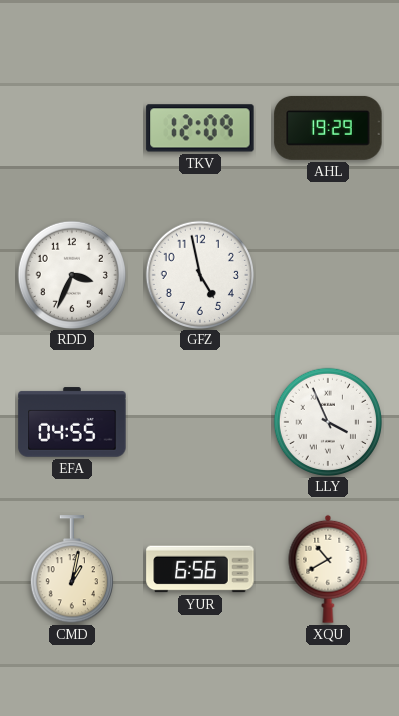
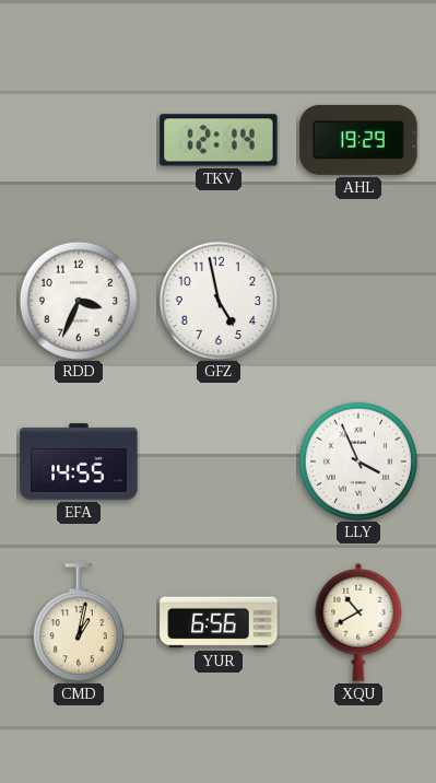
TKV: 12:09 -> 12:14
EFA: 04:55 -> 14:55
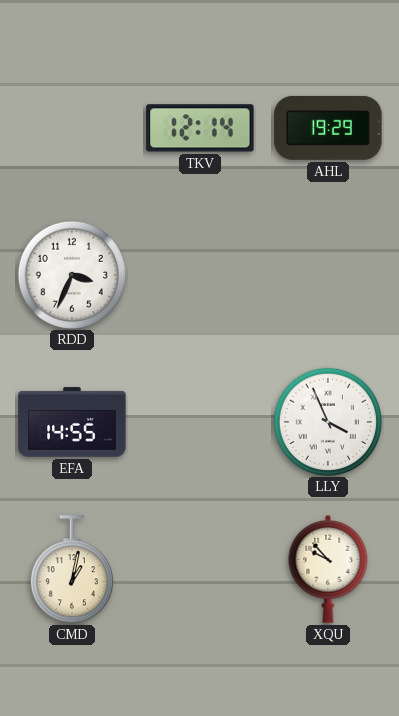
GFZ: 4:58 -> none
YUR: 6:56 -> none
XQU: 10:40 -> 9:53
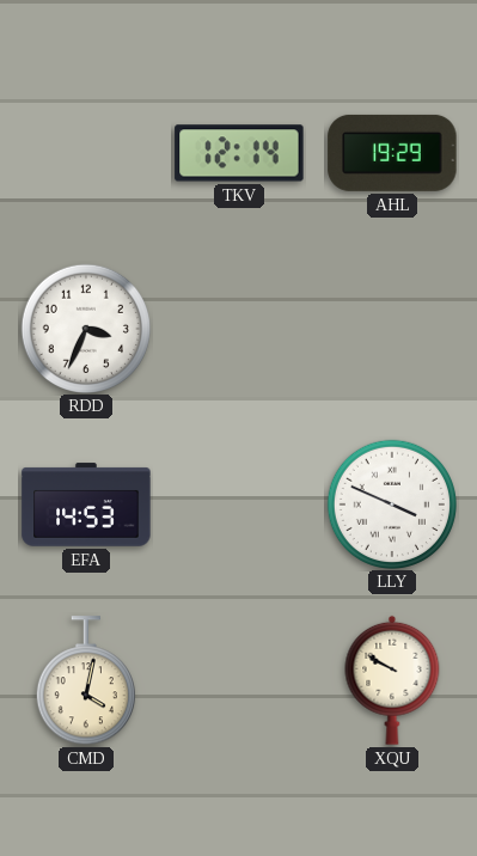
EFA: 14:55 -> 14:53
LLY: 3:56 -> 3:49
CMD: 1:02 -> 4:02
XQU: 9:53 -> 9:50
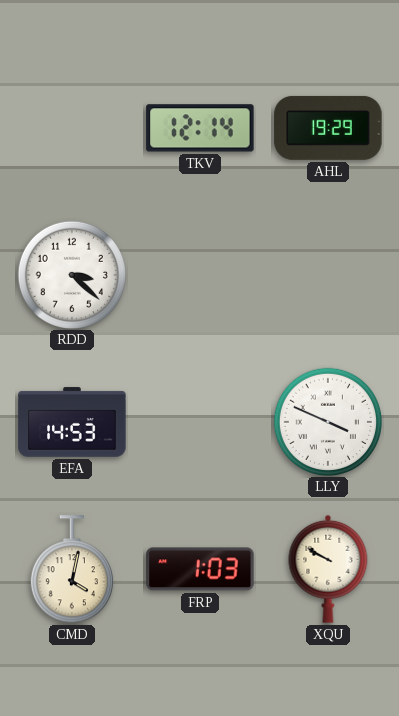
RDD: 3:34 -> 3:22
FRP: none -> 1:03
